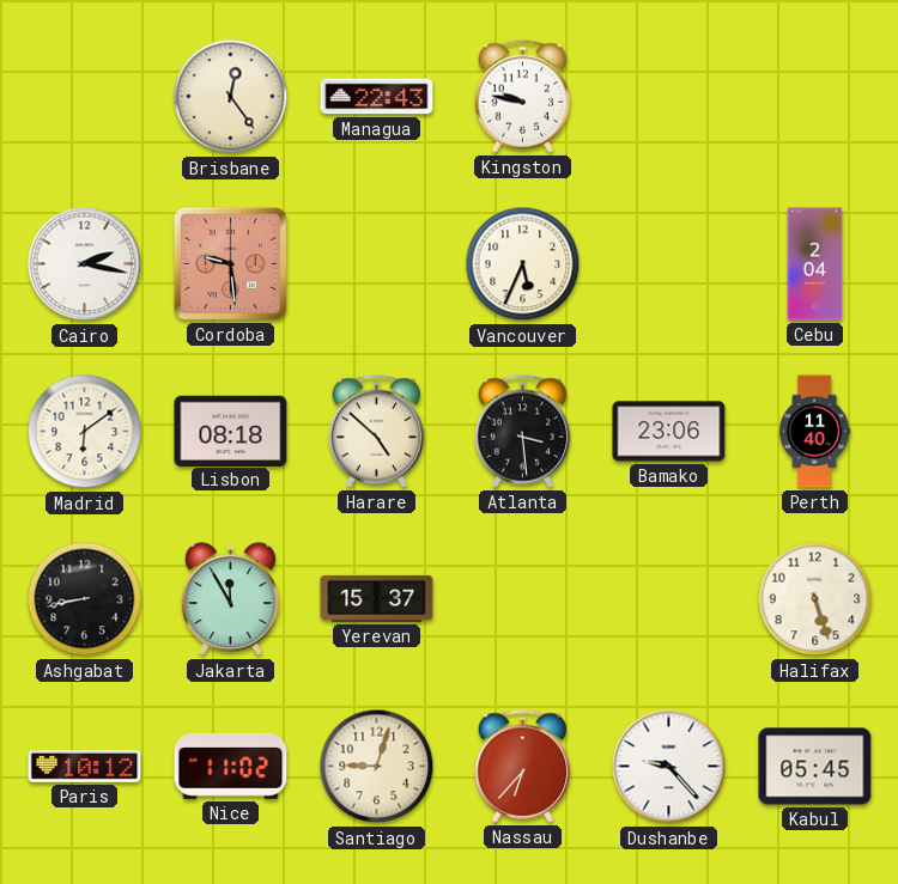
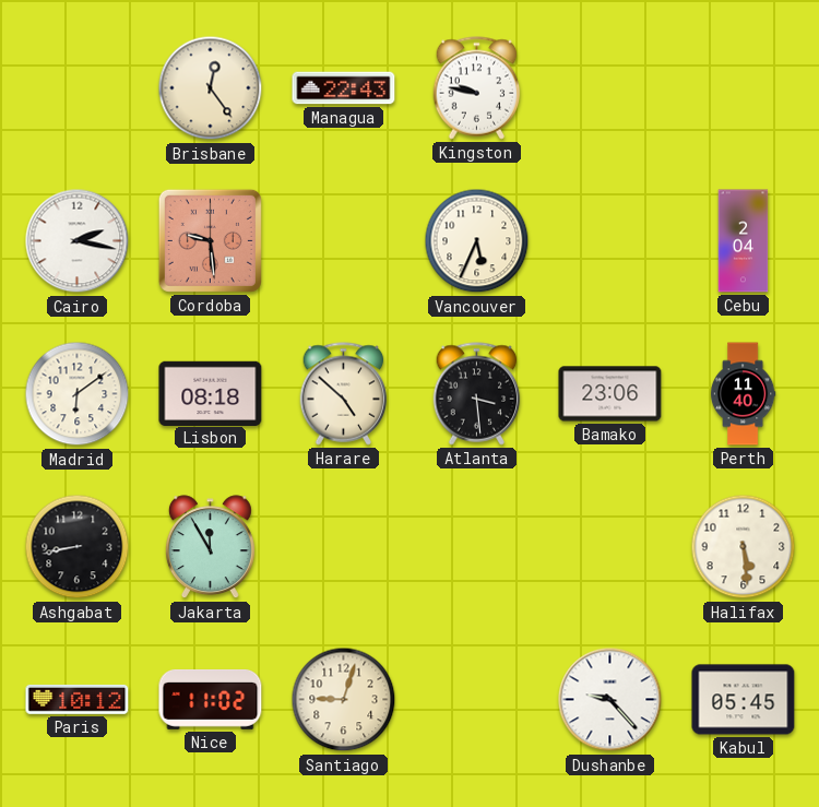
Yerevan: 15:37 -> none
Halifax: 5:27 -> 5:29
Nassau: 6:37 -> none
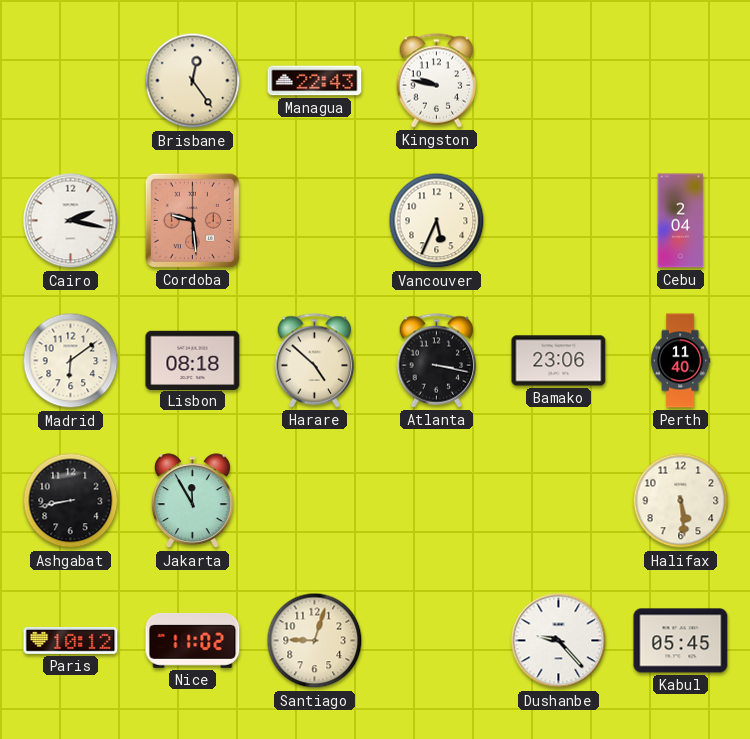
Atlanta: 3:29 -> 3:17
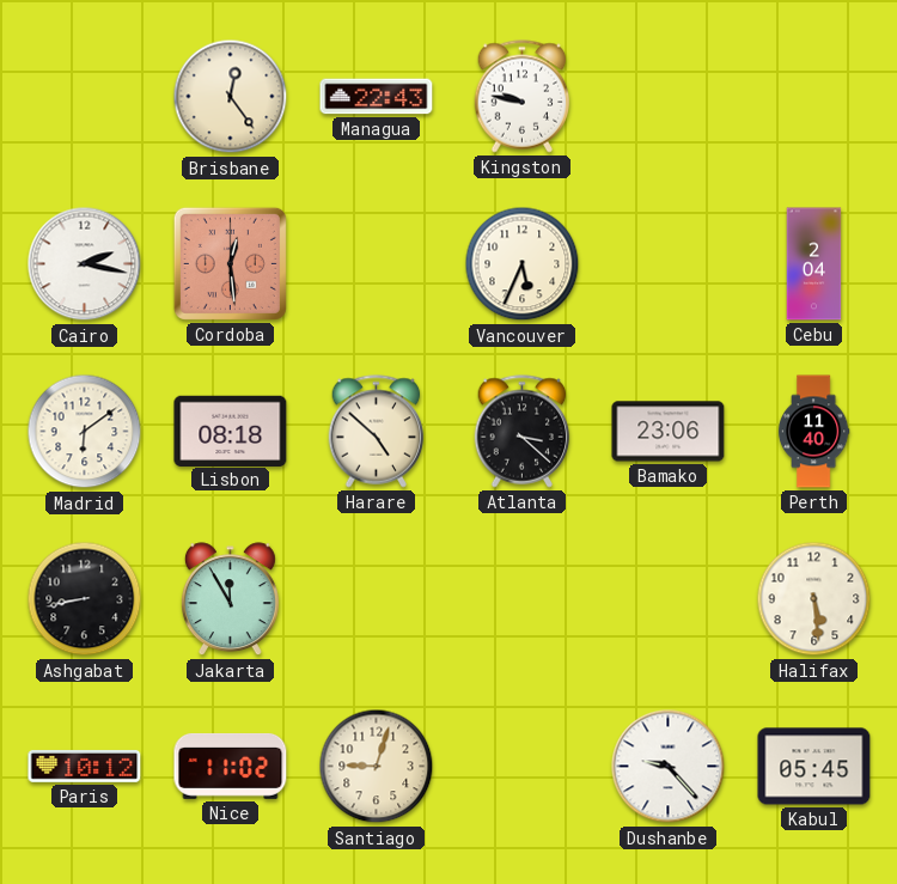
Cordoba: 9:29 -> 12:29
Atlanta: 3:17 -> 3:22
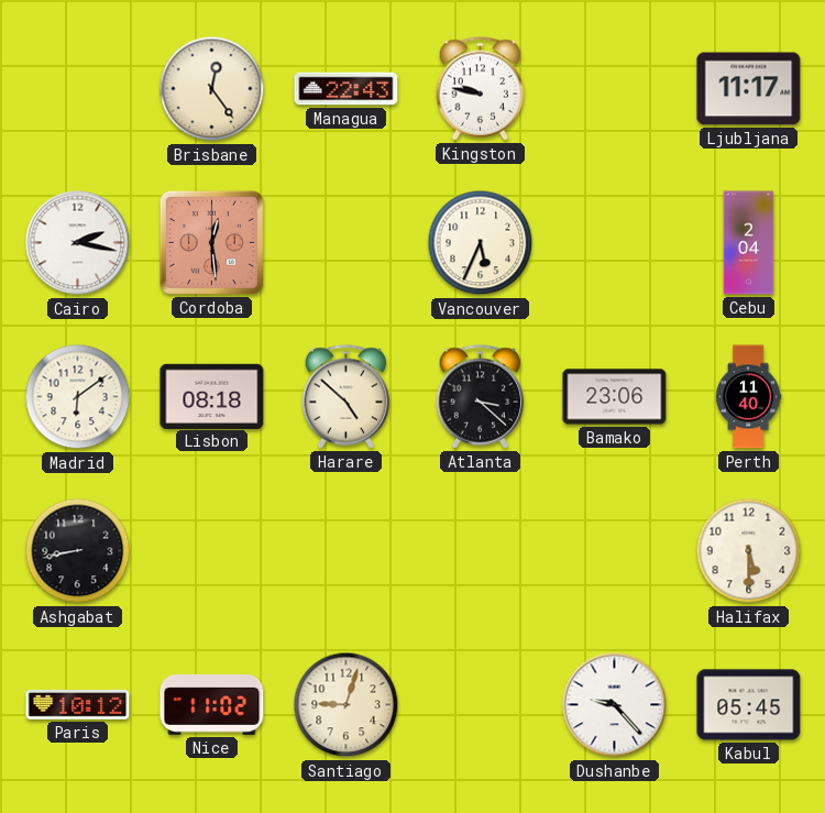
Ljubljana: none -> 11:17
Jakarta: 11:55 -> none
Halifax: 5:29 -> 5:30
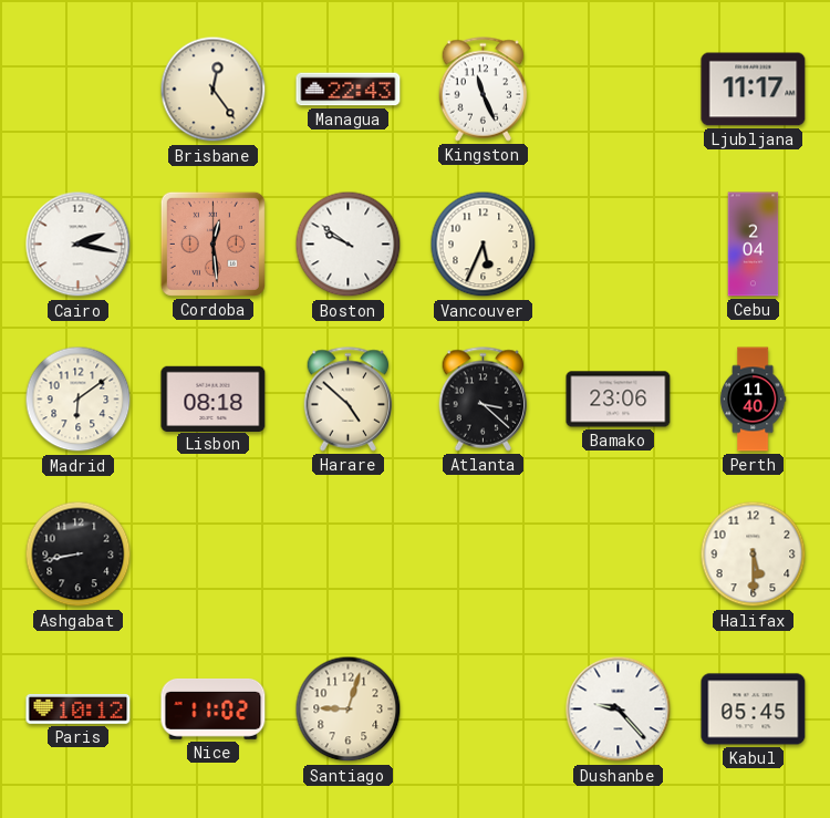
Kingston: 9:47 -> 11:26
Boston: none -> 9:51
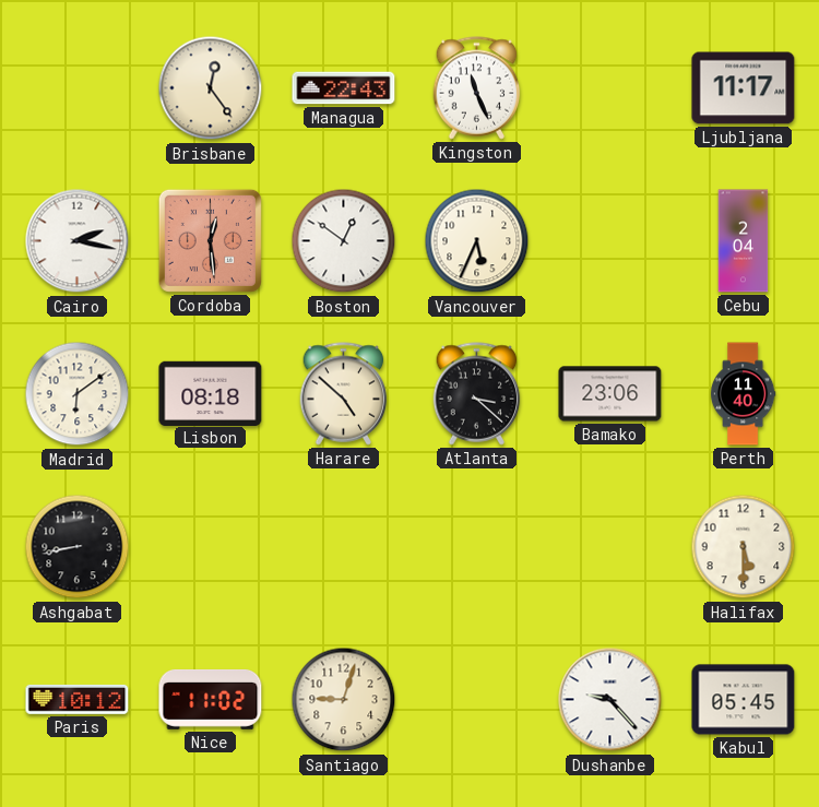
Boston: 9:51 -> 12:51
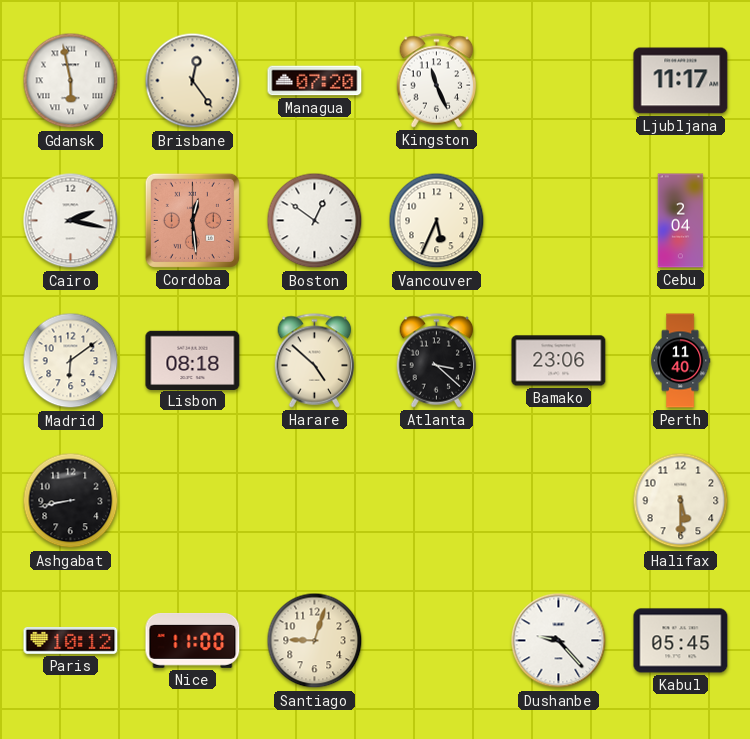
Gdansk: none -> 5:58
Managua: 22:43 -> 07:20
Nice: 11:02 -> 11:00
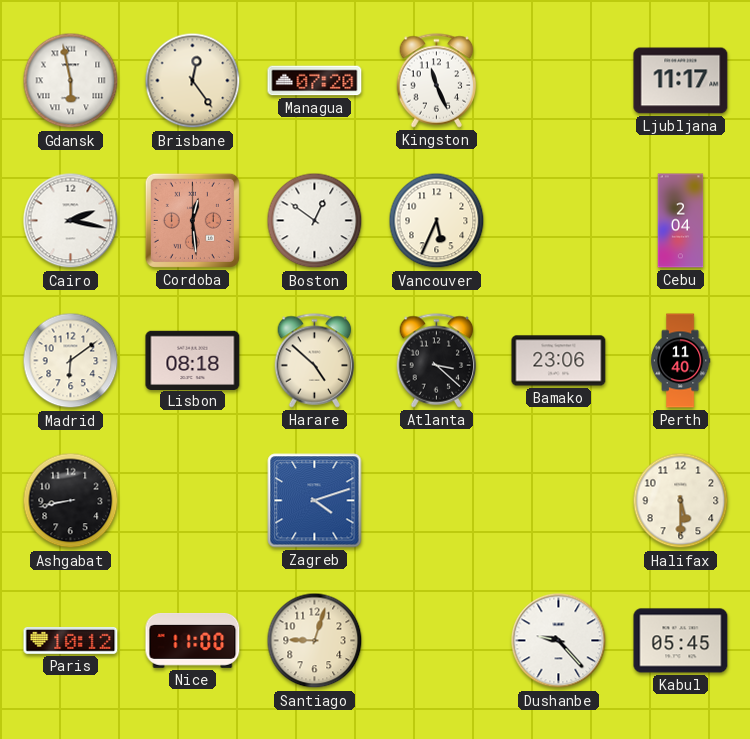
Zagreb: none -> 4:12
